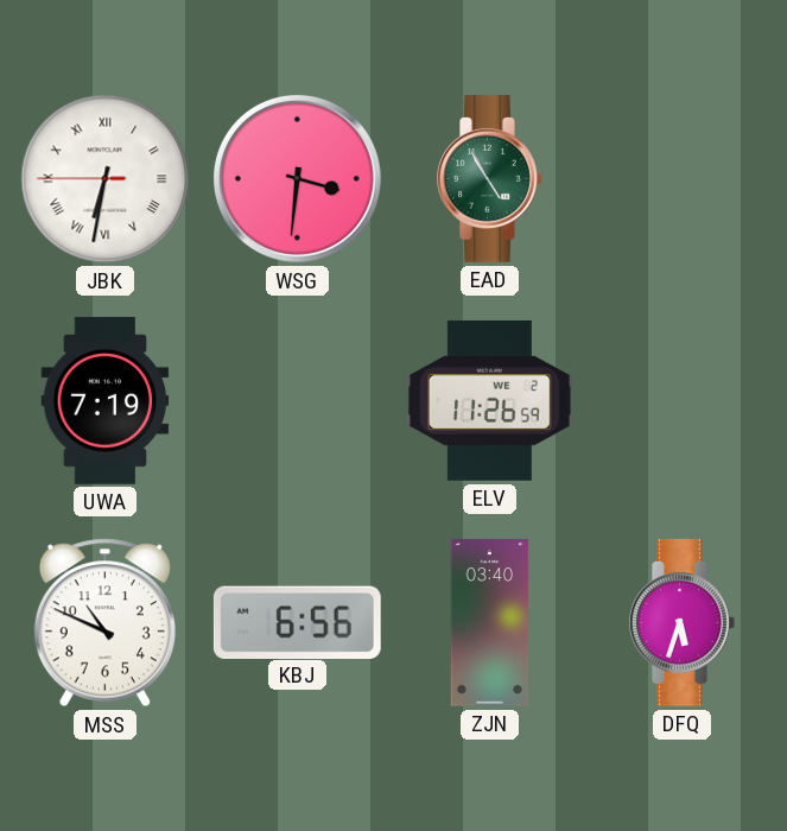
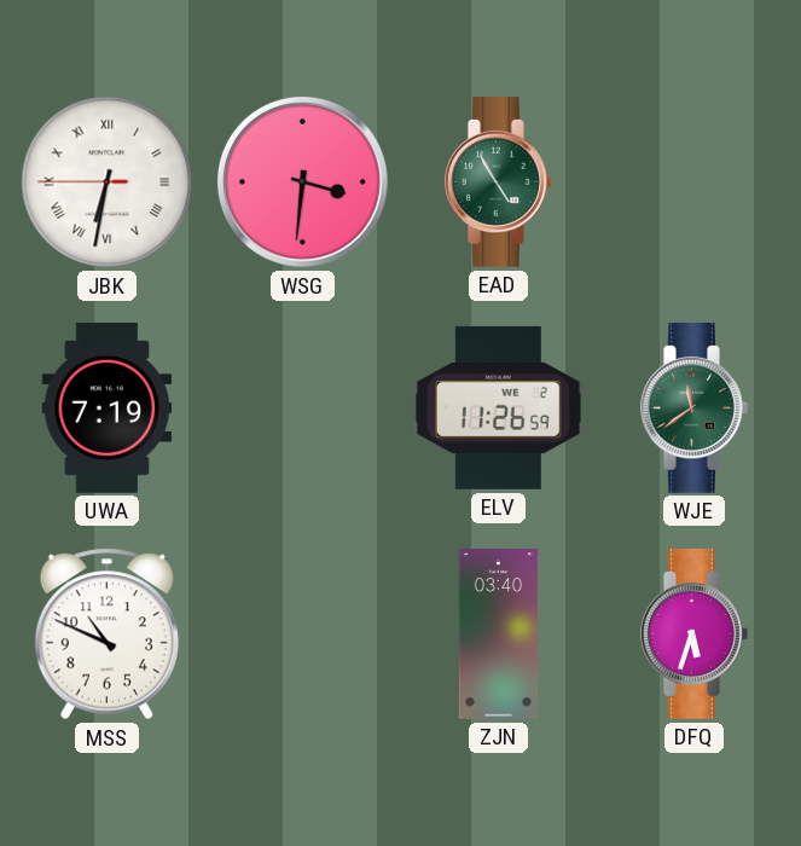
WJE: none -> 11:39
KBJ: 6:56 -> none
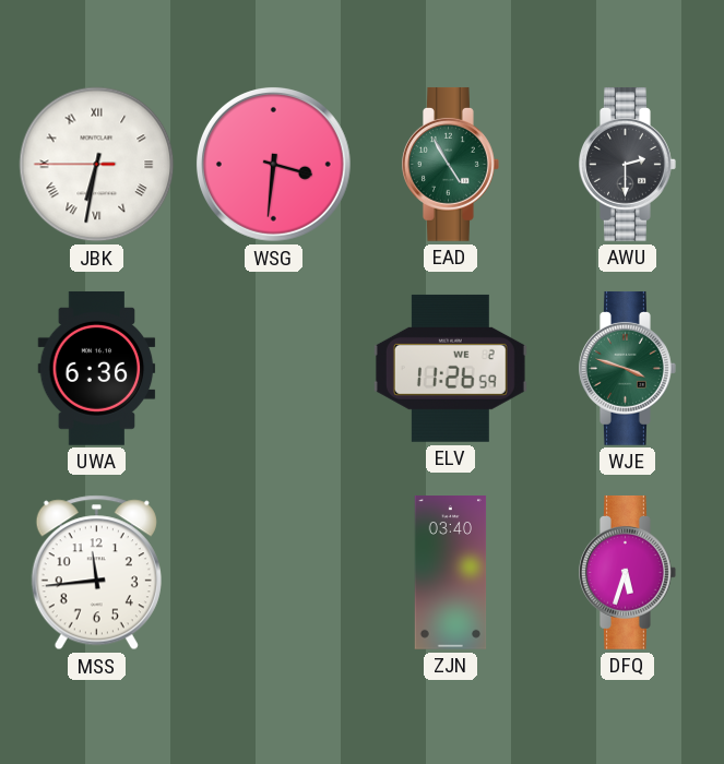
AWU: none -> 2:30
UWA: 7:19 -> 6:36
WJE: 11:39 -> 3:48
MSS: 10:49 -> 11:44
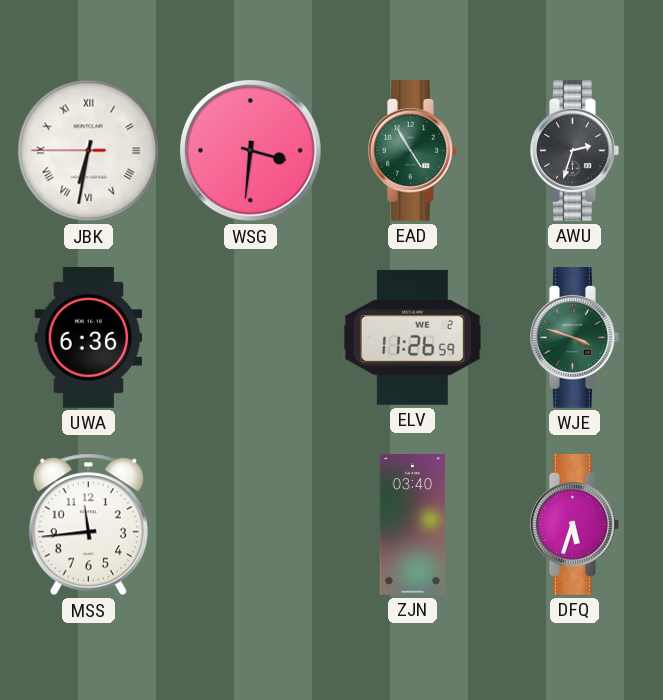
AWU: 2:30 -> 2:33
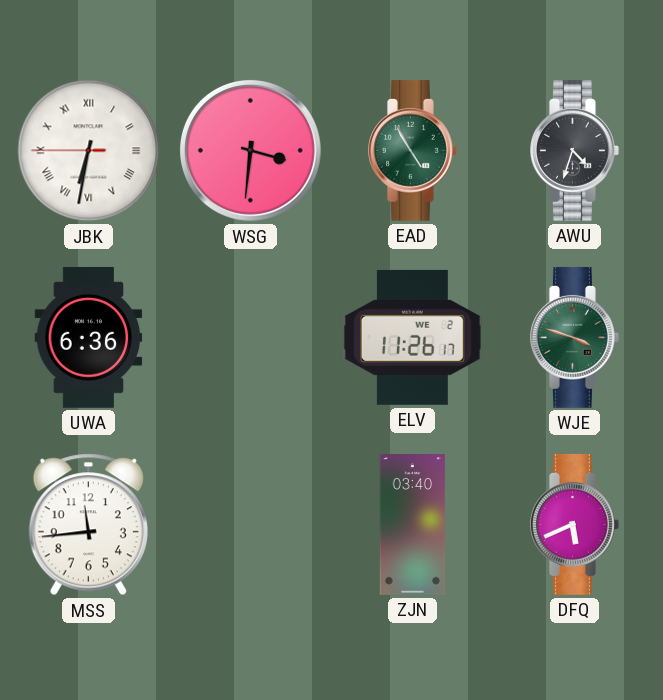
AWU: 2:33 -> 4:33
ELV: 11:26:59 -> 11:26:17
DFQ: 5:33 -> 5:41
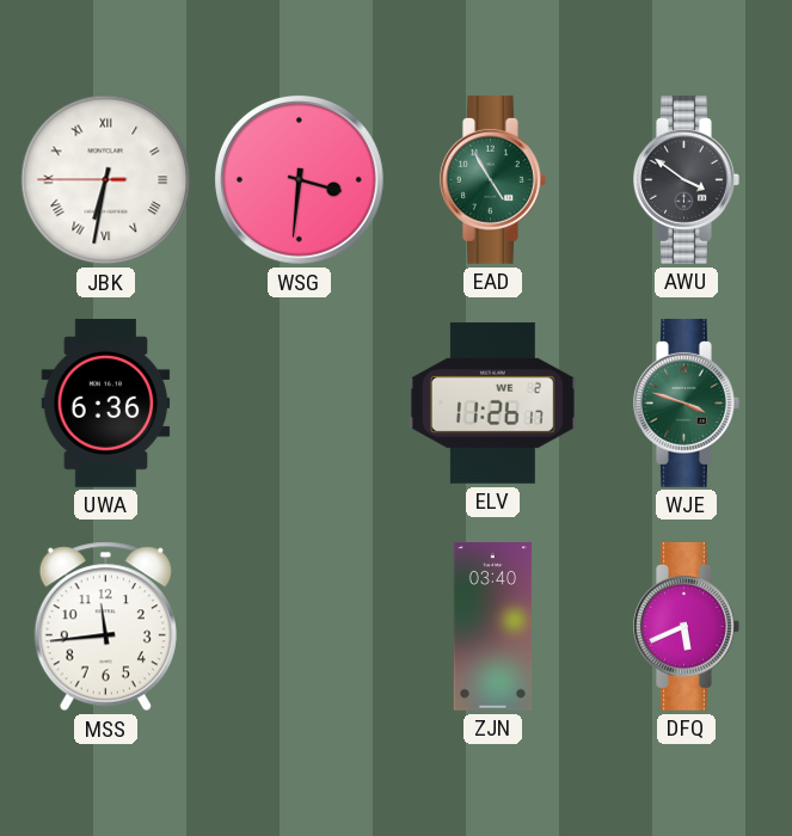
AWU: 4:33 -> 3:51
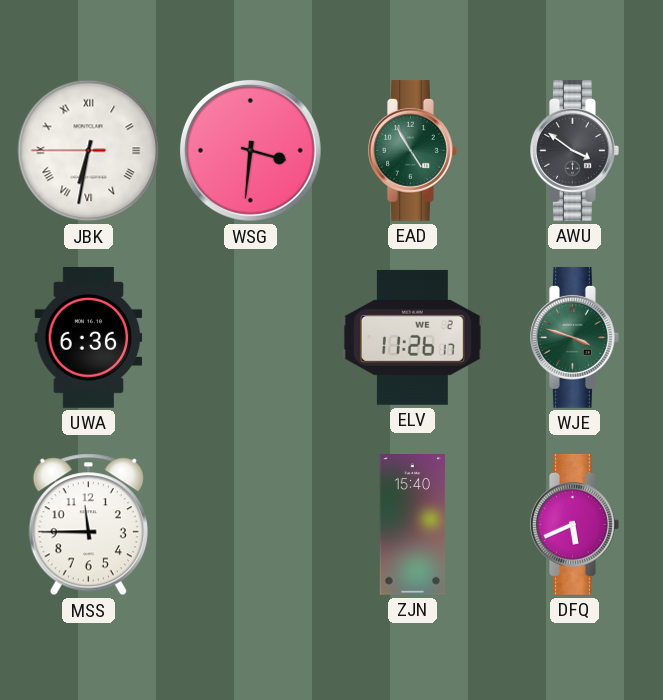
MSS: 11:44 -> 11:45
ZJN: 03:40 -> 15:40
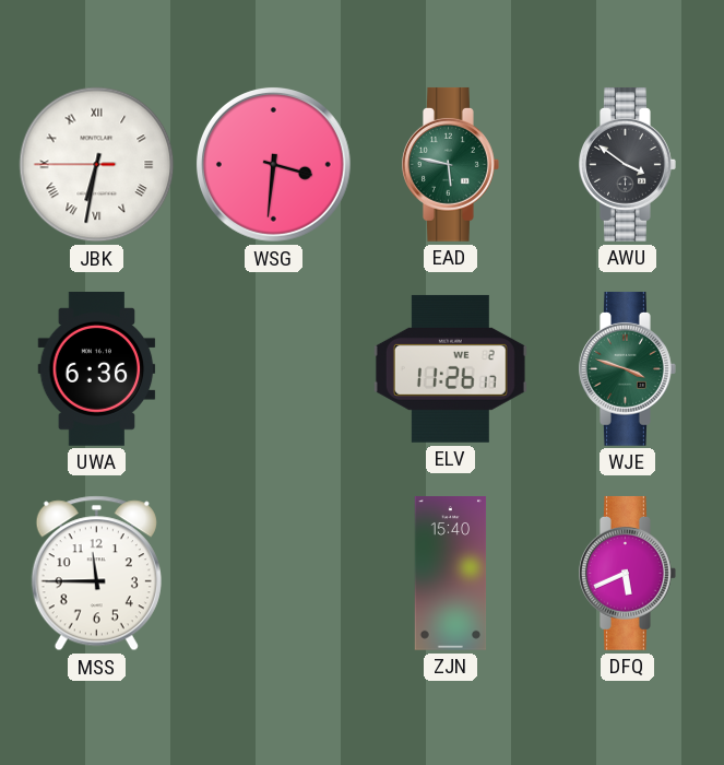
EAD: 4:55 -> 5:47
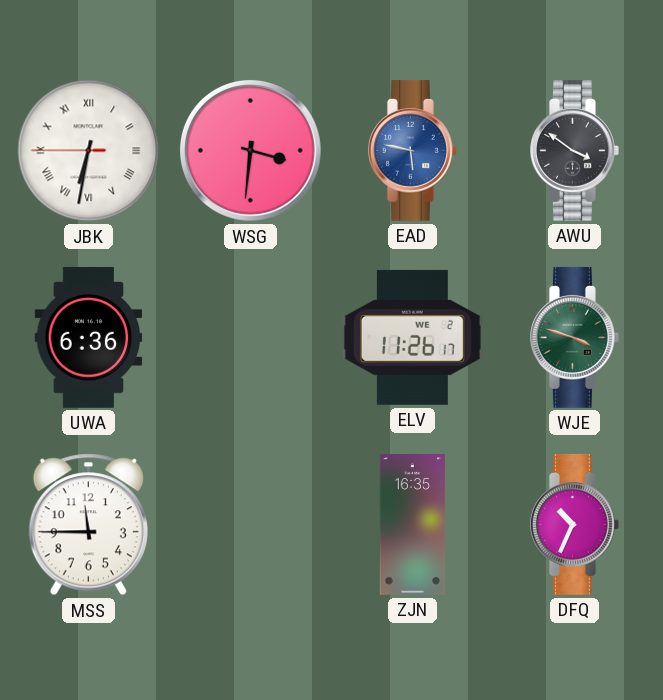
EAD dial: green -> blue
ZJN: 15:40 -> 16:35
DFQ: 5:41 -> 10:34
